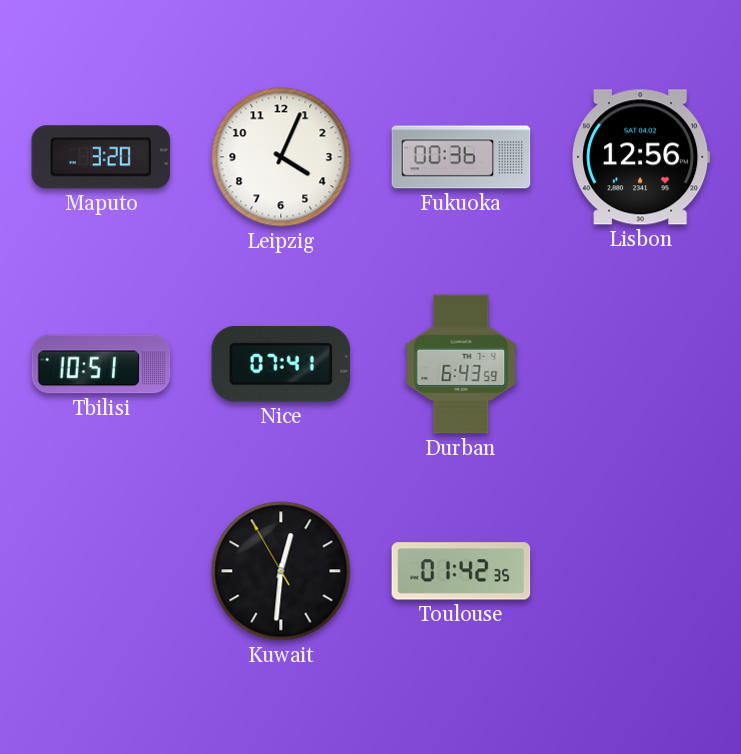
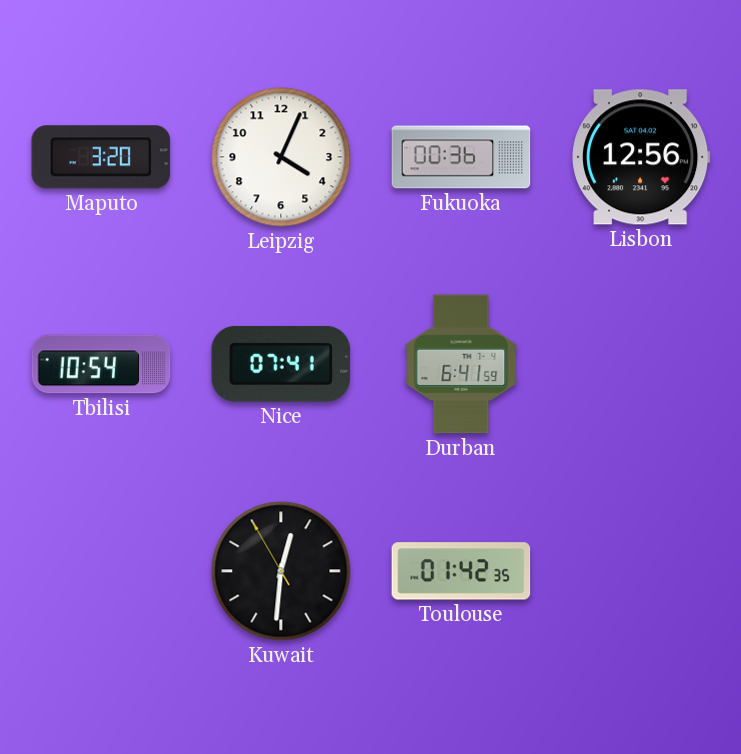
Tbilisi: 10:51 -> 10:54
Durban: 6:43 -> 6:41
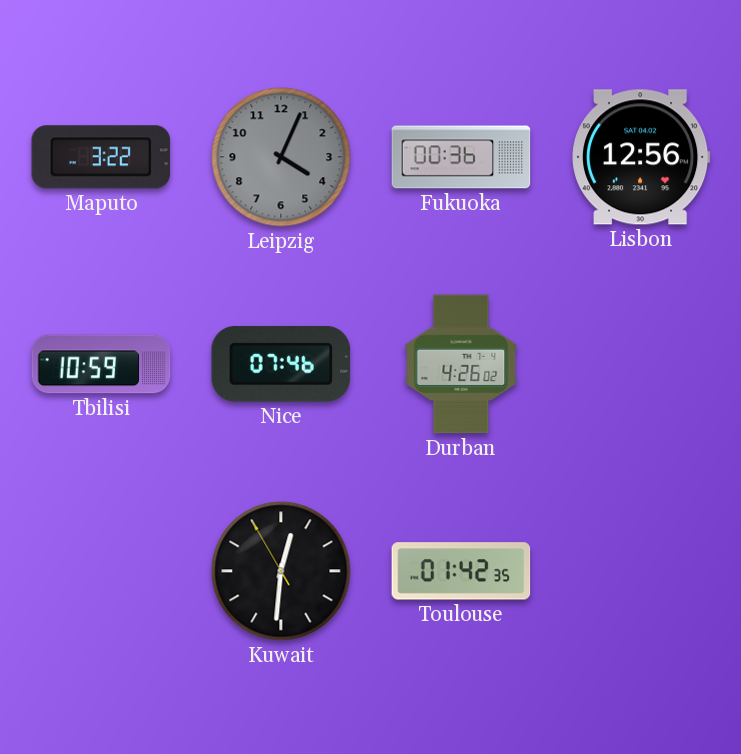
Maputo: 3:20 -> 3:22
Leipzig dial: white -> grey
Tbilisi: 10:54 -> 10:59
Nice: 07:41 -> 07:46
Durban: 6:41 -> 4:26
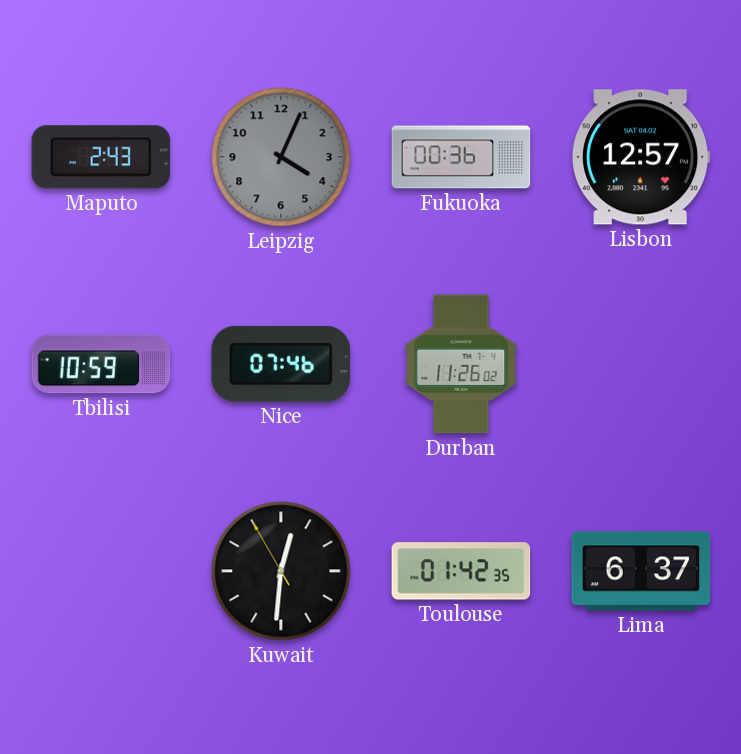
Maputo: 3:22 -> 2:43
Lisbon: 12:56 -> 12:57
Durban: 4:26 -> 11:26
Lima: none -> 6:37
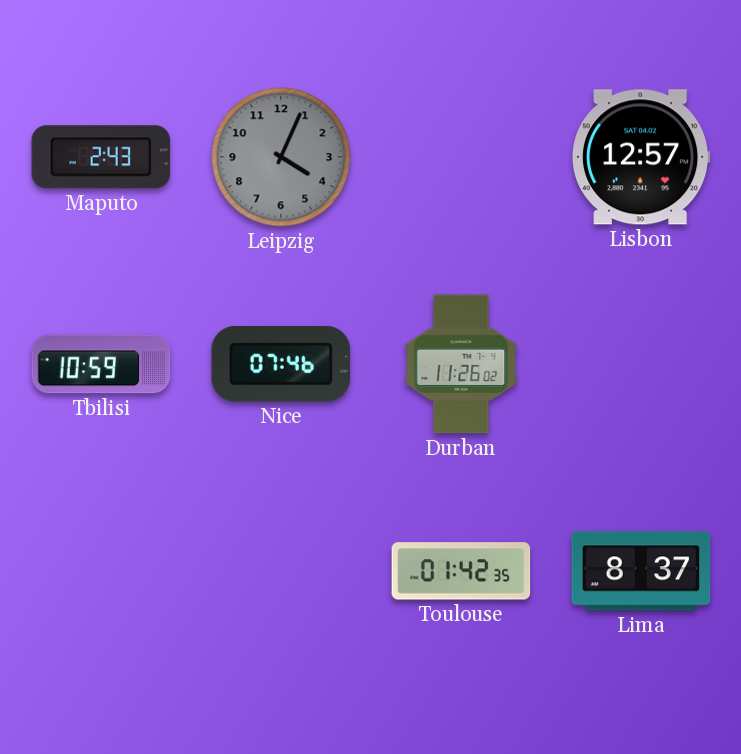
Fukuoka: 00:36 -> none
Kuwait: 12:30 -> none
Lima: 6:37 -> 8:37
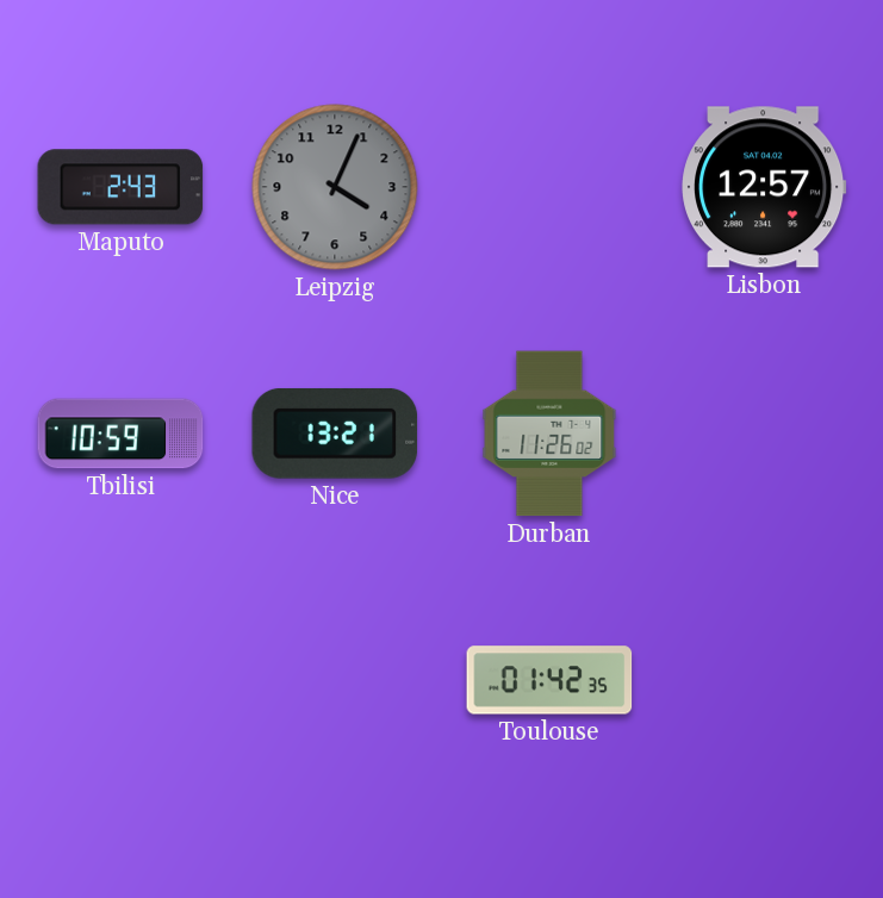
Nice: 07:46 -> 13:21
Lima: 8:37 -> none
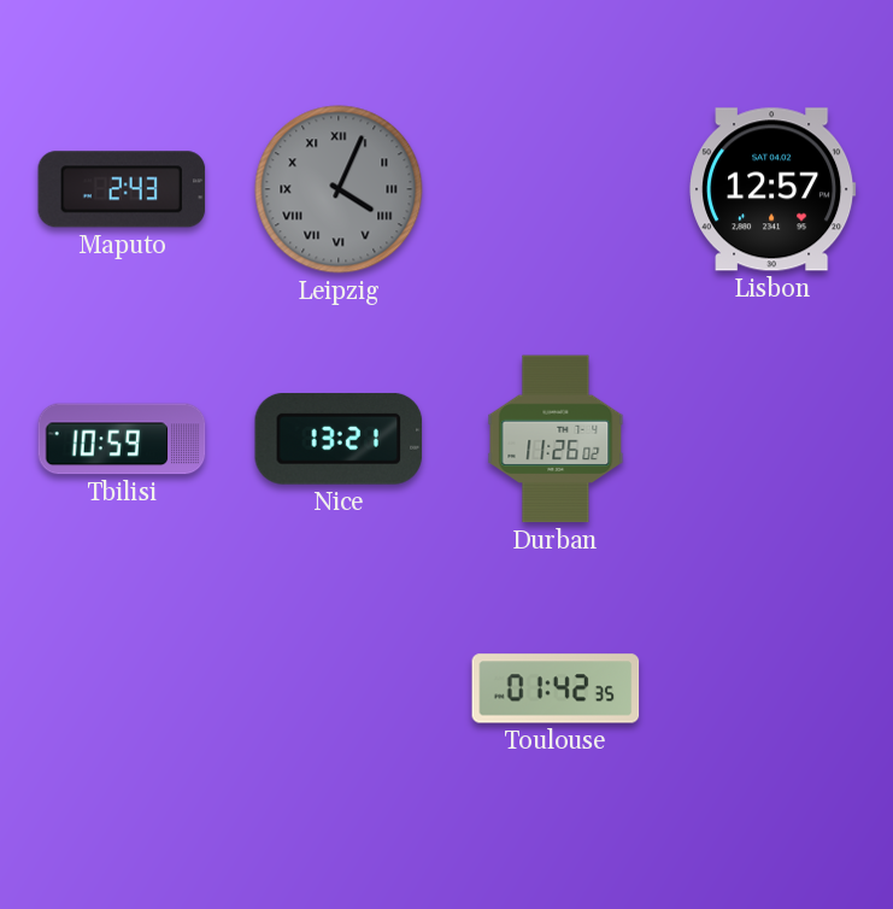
Leipzig numerals: Arabic -> Roman
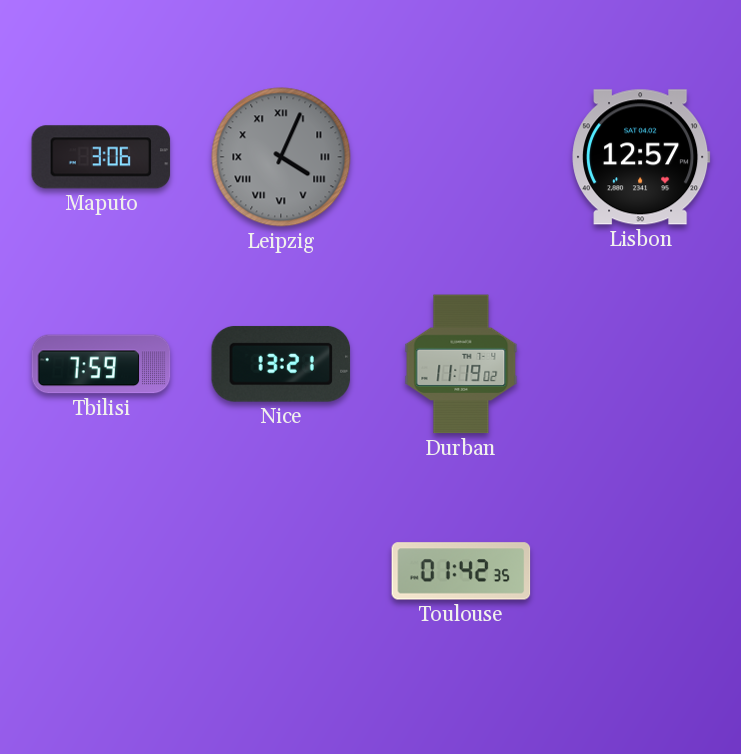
Maputo: 2:43 -> 3:06
Tbilisi: 10:59 -> 7:59
Durban: 11:26 -> 11:19
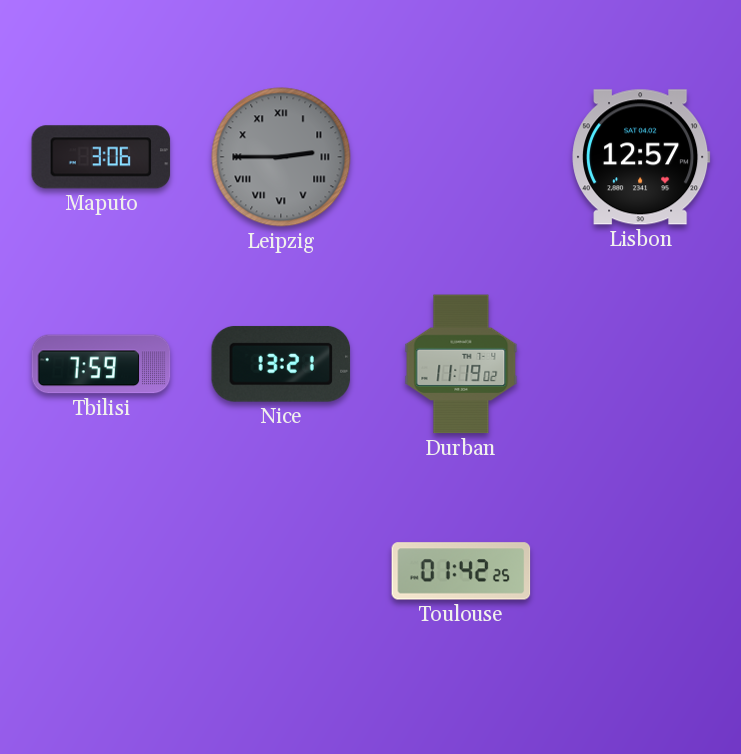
Leipzig: 4:04 -> 2:45
Toulouse: 01:42:35 -> 01:42:25
